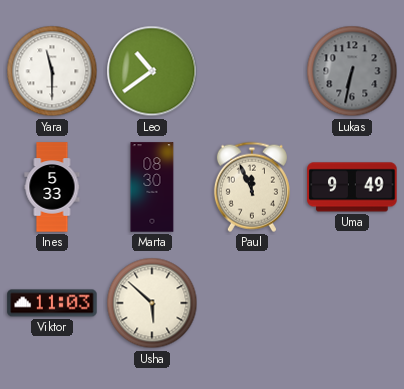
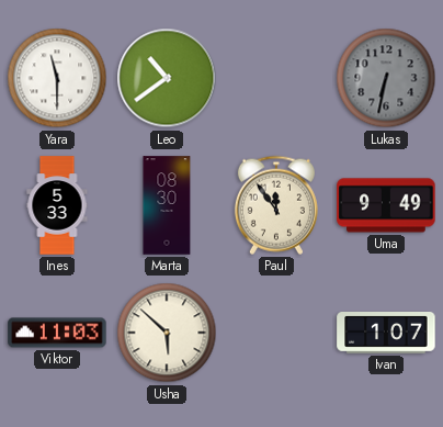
Paul: 11:56 -> 11:54
Ivan: none -> 1:07
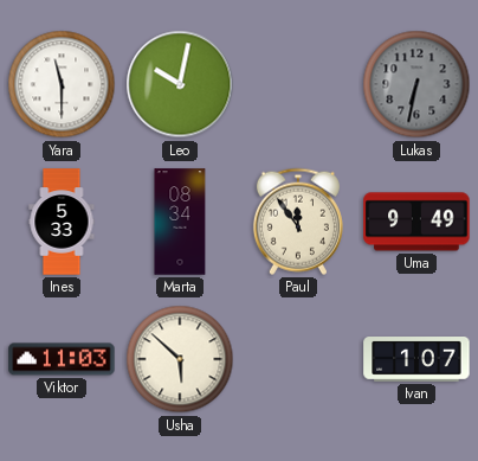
Leo: 10:39 -> 10:02
Marta: 08:30 -> 08:34
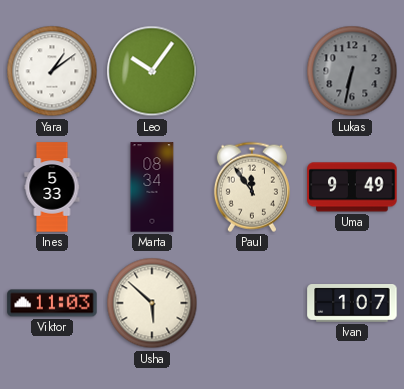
Yara: 11:30 -> 1:09
Leo: 10:02 -> 10:06
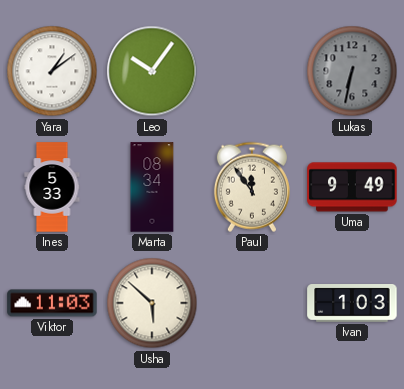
Ivan: 1:07 -> 1:03
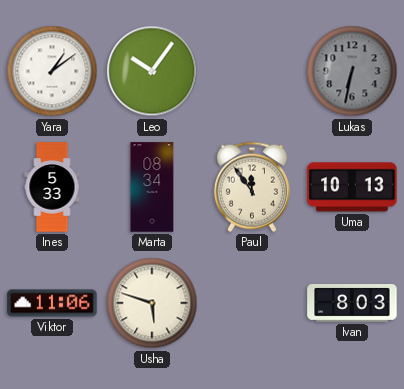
Uma: 9:49 -> 10:13
Viktor: 11:03 -> 11:06
Usha: 5:52 -> 5:48
Ivan: 1:03 -> 8:03
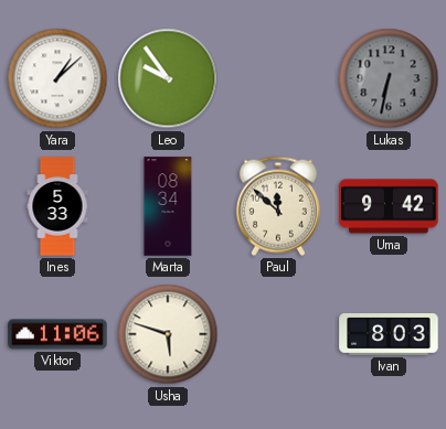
Yara: 1:09 -> 1:08
Leo: 10:06 -> 9:54
Paul: 11:54 -> 11:52
Uma: 10:13 -> 9:42
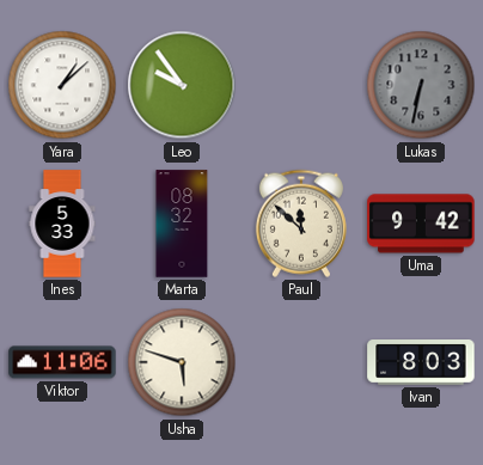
Marta: 08:34 -> 08:32
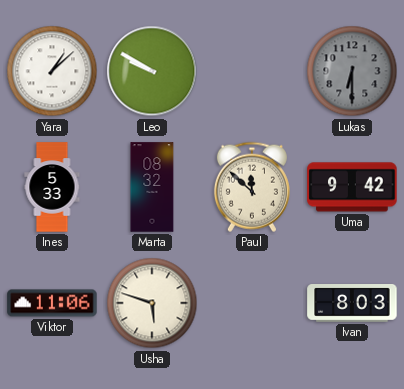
Leo: 9:54 -> 9:50
Lukas: 6:32 -> 6:30
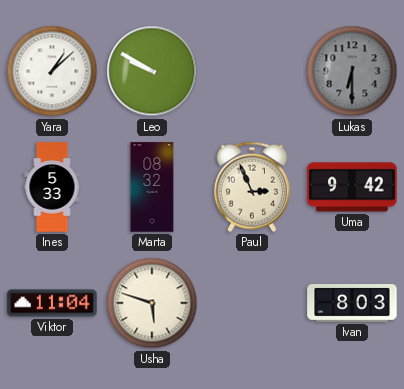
Paul: 11:52 -> 2:56
Viktor: 11:06 -> 11:04
